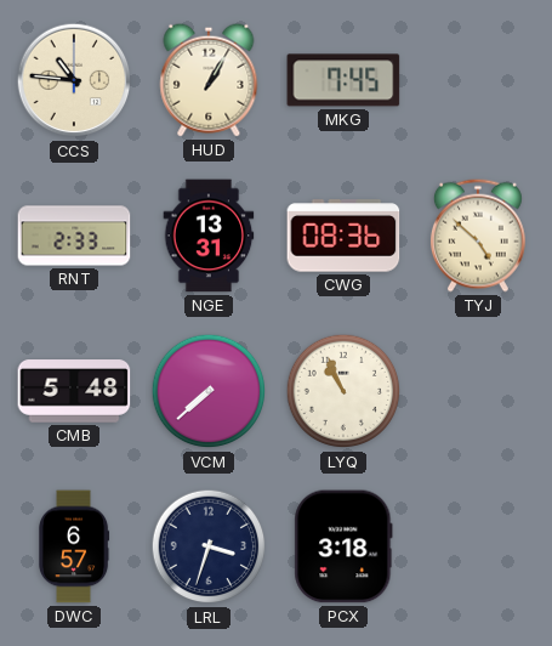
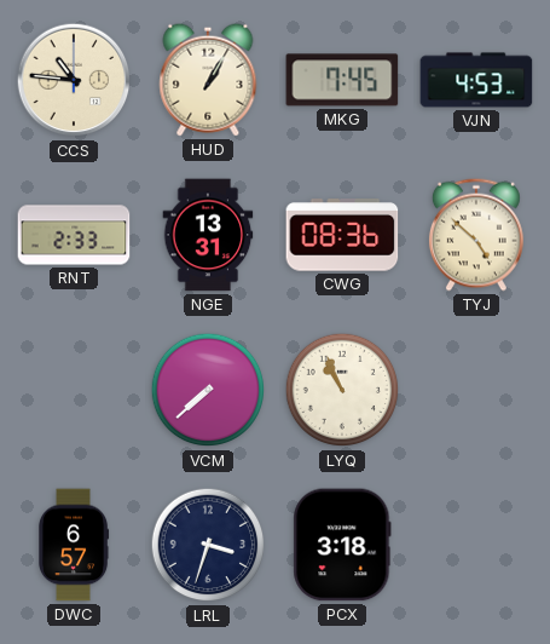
VJN: none -> 4:53
CMB: 5:48 -> none
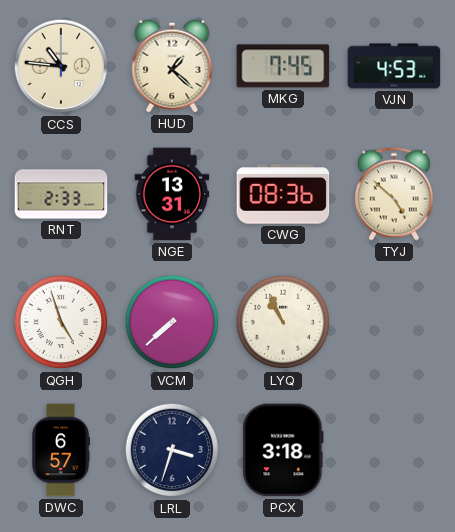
HUD: 1:05 -> 1:22
QGH: none -> 4:57
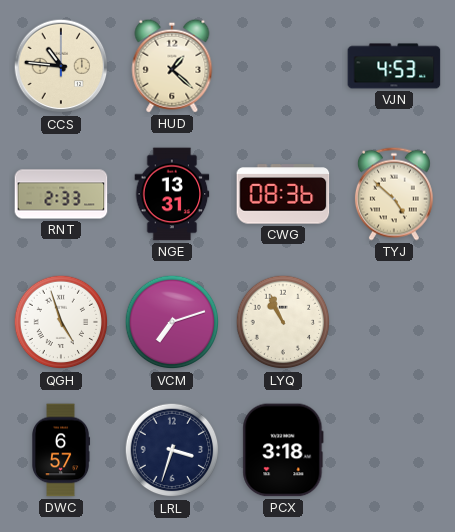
MKG: 7:45 -> none
VCM: 7:38 -> 7:12
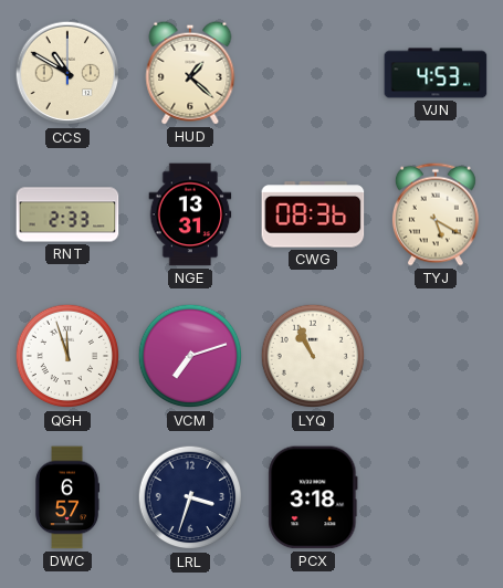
CCS: 10:46 -> 10:50
TYJ: 4:52 -> 5:20
QGH: 4:57 -> 11:57
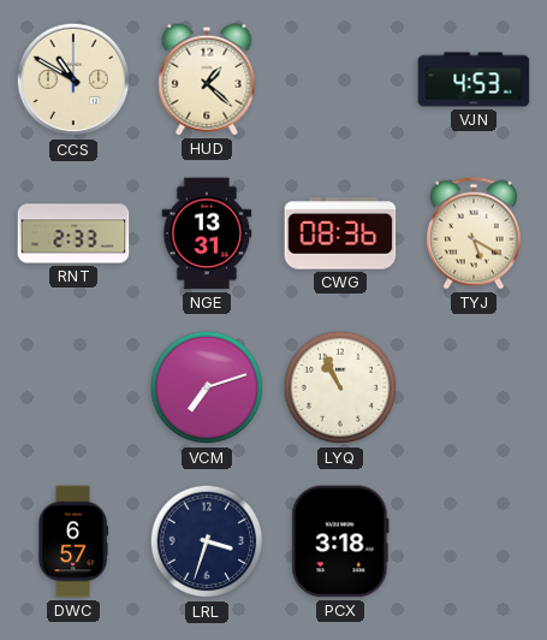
QGH: 11:57 -> none
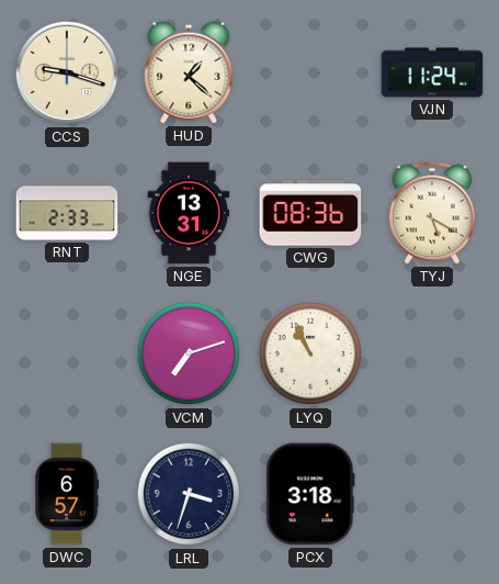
CCS: 10:50 -> 9:18
VJN: 4:53 -> 11:24
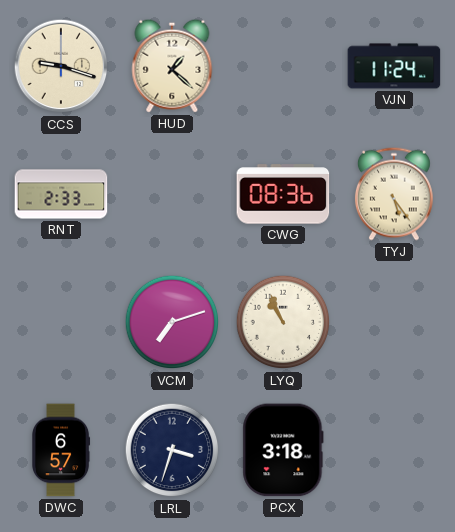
NGE: 13:31 -> none
TYJ: 5:20 -> 5:24
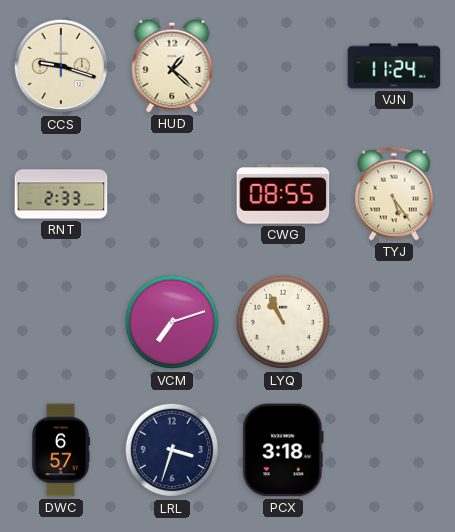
CWG: 08:36 -> 08:55
